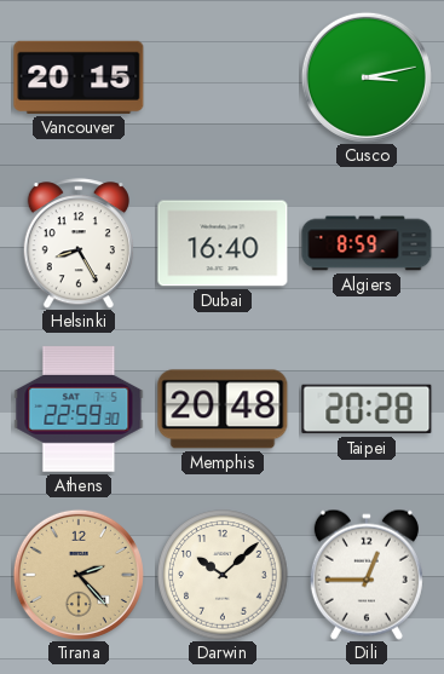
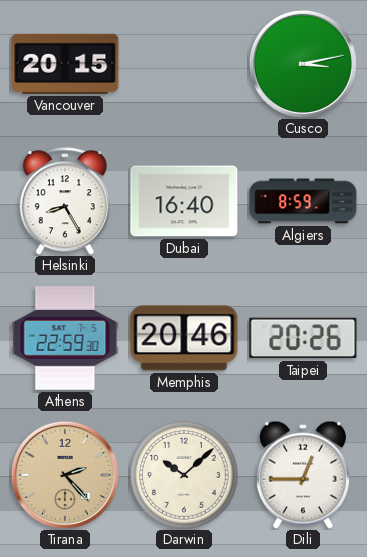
Memphis: 20:48 -> 20:46
Taipei: 20:28 -> 20:26
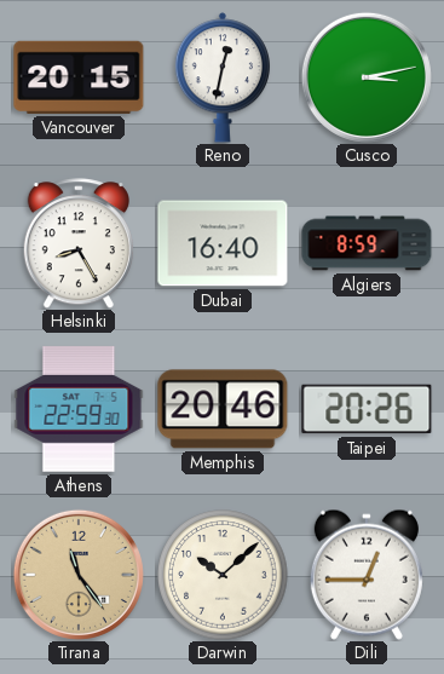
Reno: none -> 12:32
Tirana: 2:23 -> 11:24
